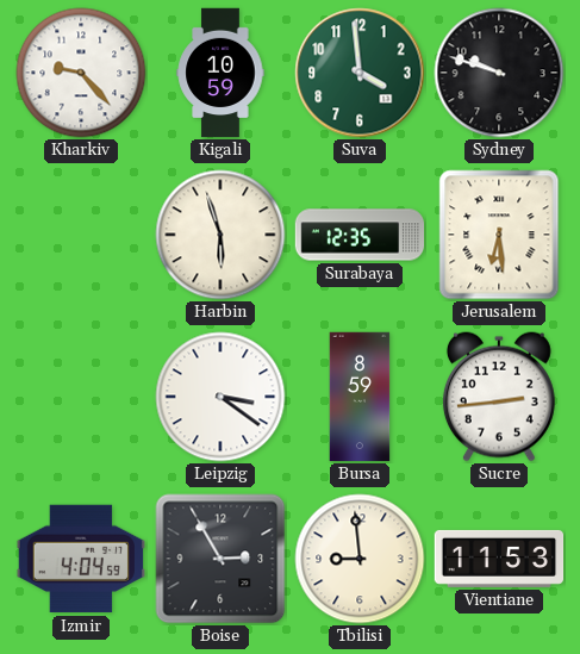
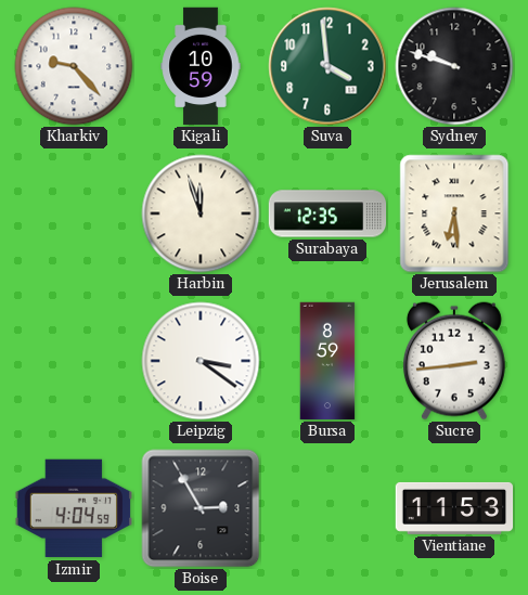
Harbin: 5:57 -> 11:57
Tbilisi: 8:59 -> none
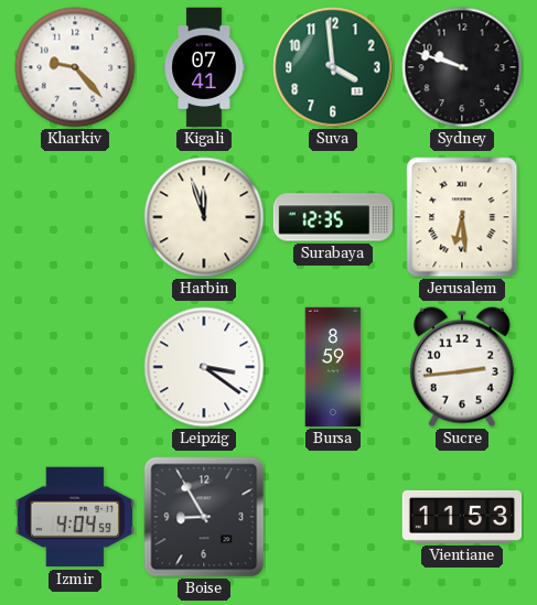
Kigali: 10:59 -> 07:41
Boise: 2:55 -> 8:55
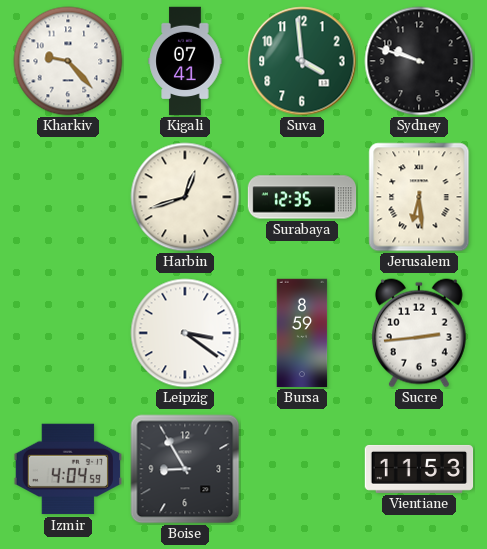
Harbin: 11:57 -> 12:42
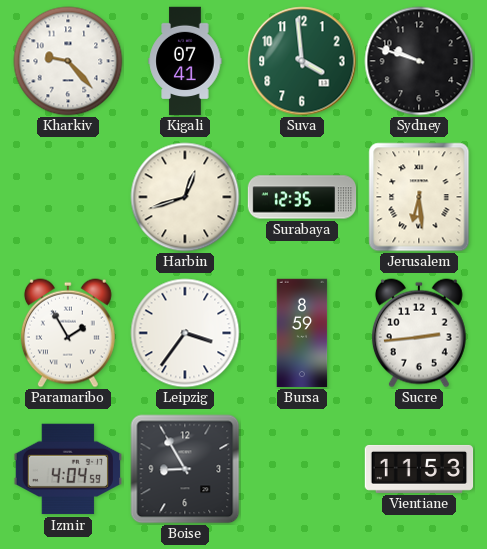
Paramaribo: none -> 1:55
Leipzig: 3:21 -> 3:36
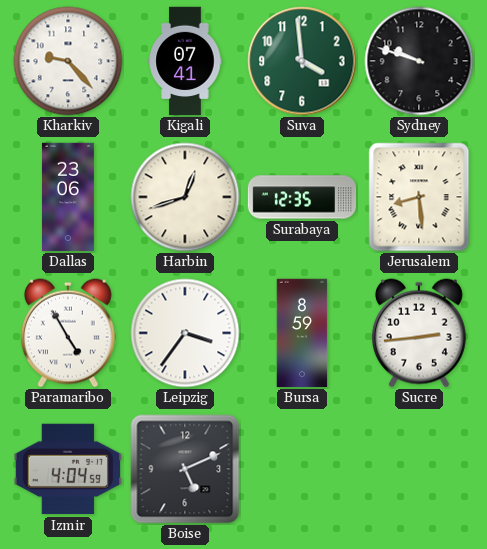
Dallas: none -> 23:06
Jerusalem: 6:29 -> 8:29
Paramaribo: 1:55 -> 4:55
Boise: 8:55 -> 5:11
Vientiane: 11:53 -> none
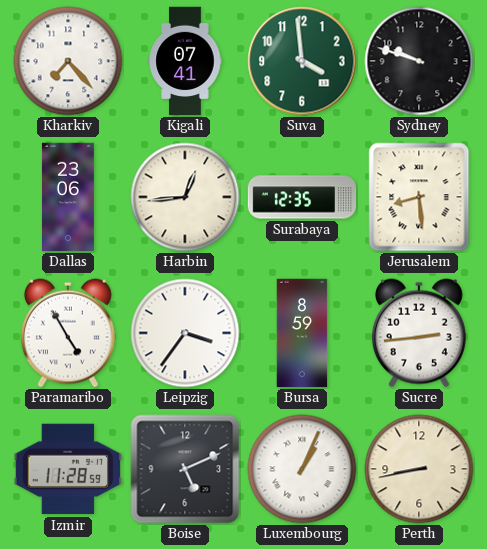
Kharkiv: 9:23 -> 7:23
Harbin: 12:42 -> 12:44
Izmir: 4:04 -> 11:28
Luxembourg: none -> 1:04
Perth: none -> 8:43
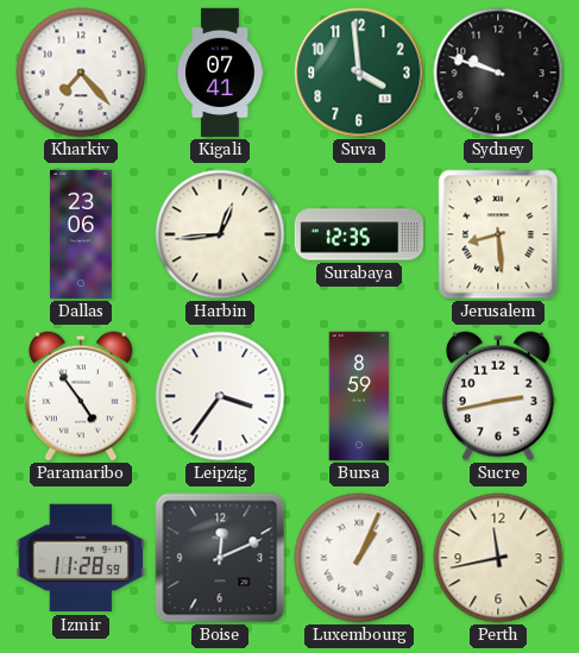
Paramaribo: 4:55 -> 4:54
Sucre: 2:44 -> 2:43
Boise: 5:11 -> 12:11
Perth: 8:43 -> 11:43
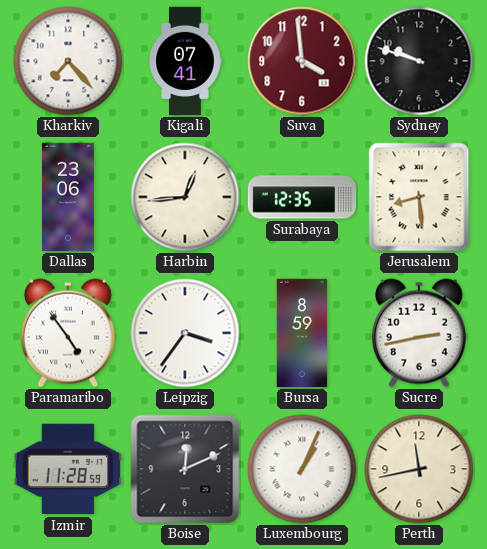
Suva dial: green -> burgundy
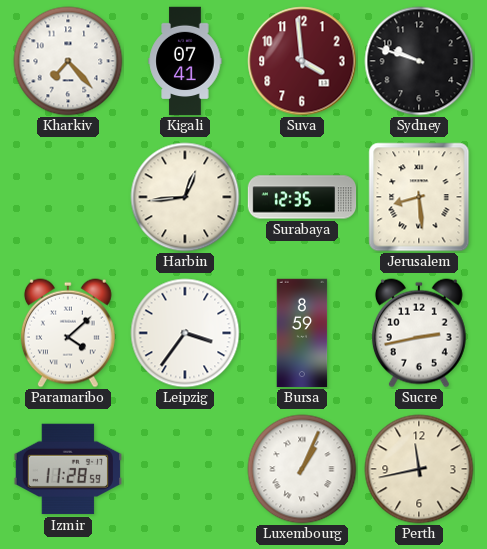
Dallas: 23:06 -> none
Paramaribo: 4:54 -> 4:08
Boise: 12:11 -> none
